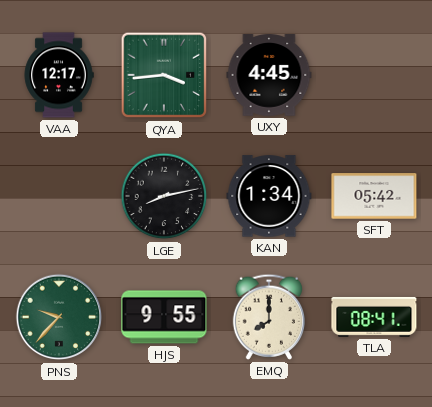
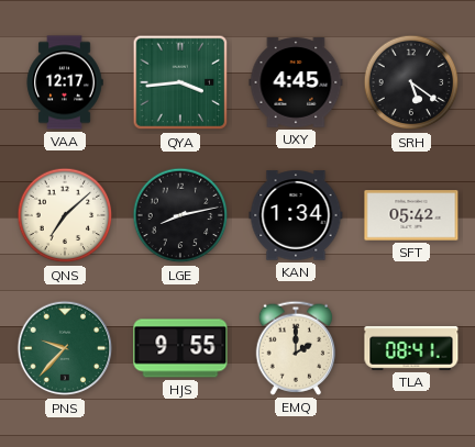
SRH: none -> 5:21
QNS: none -> 7:08
EMQ: 8:00 -> 2:00
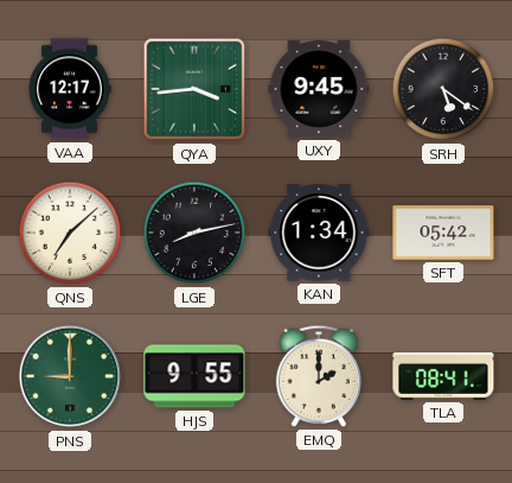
UXY: 4:45 -> 9:45
PNS: 9:37 -> 9:00
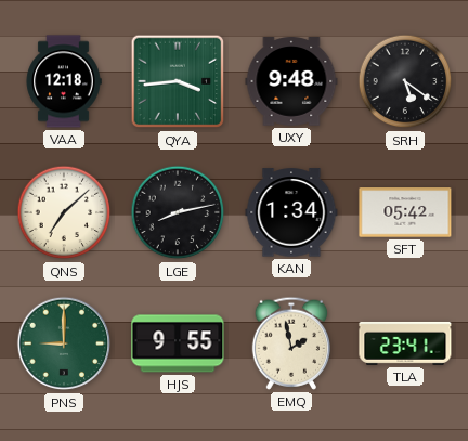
VAA: 12:17 -> 12:18
UXY: 9:45 -> 9:48
EMQ: 2:00 -> 1:58
TLA: 08:41 -> 23:41
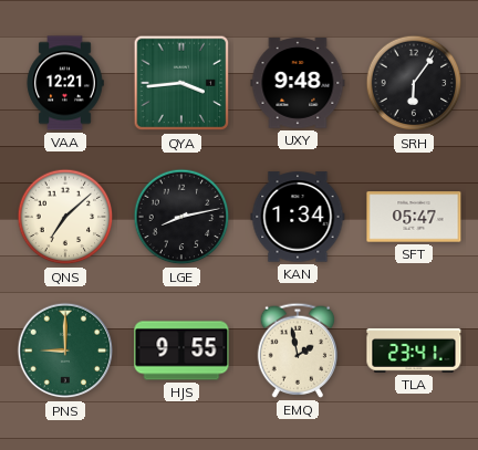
VAA: 12:18 -> 12:21
SRH: 5:21 -> 6:06
SFT: 05:42 -> 05:47
